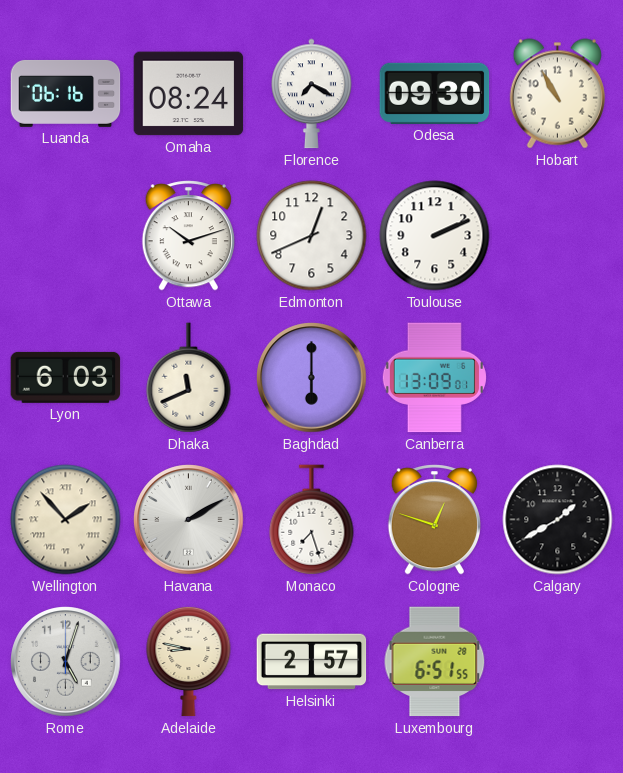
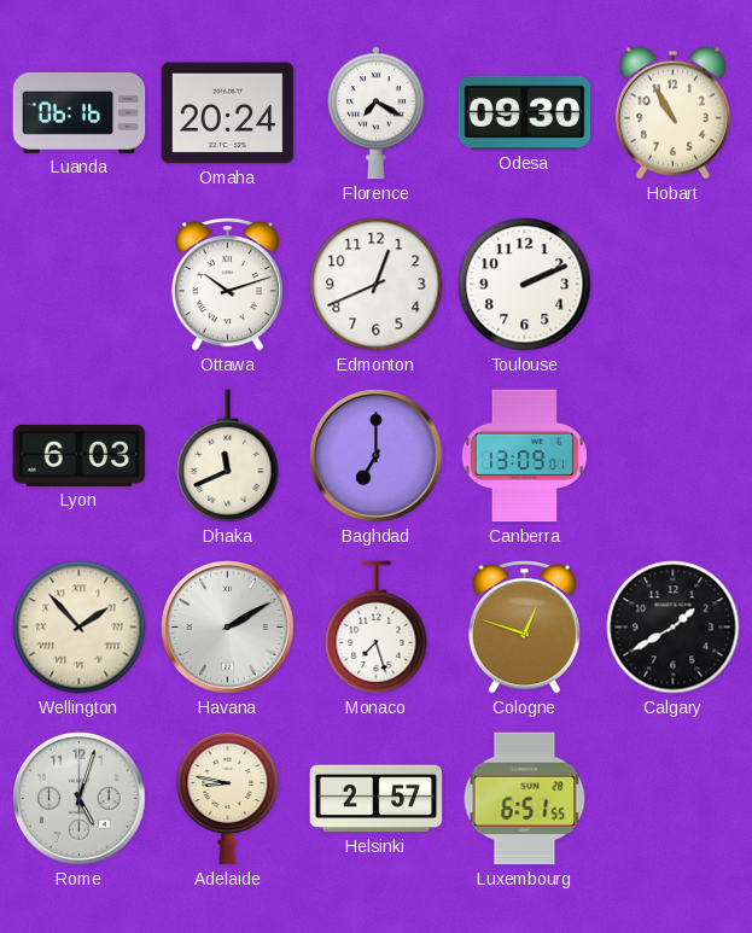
Omaha: 08:24 -> 20:24
Baghdad: 6:00 -> 7:00
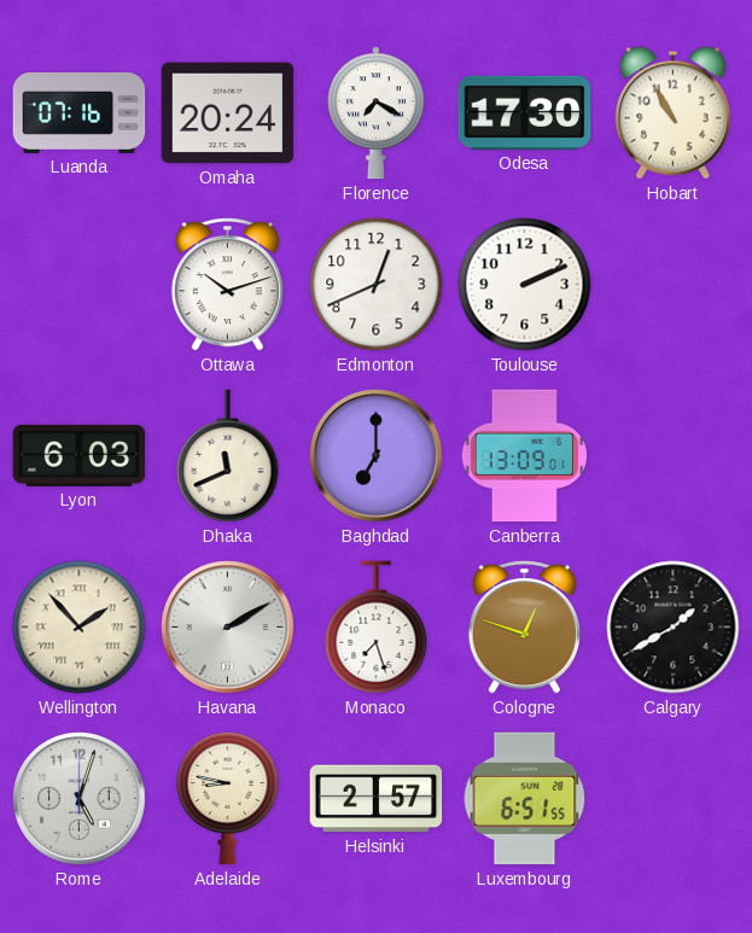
Luanda: 06:16 -> 07:16
Odesa: 09:30 -> 17:30
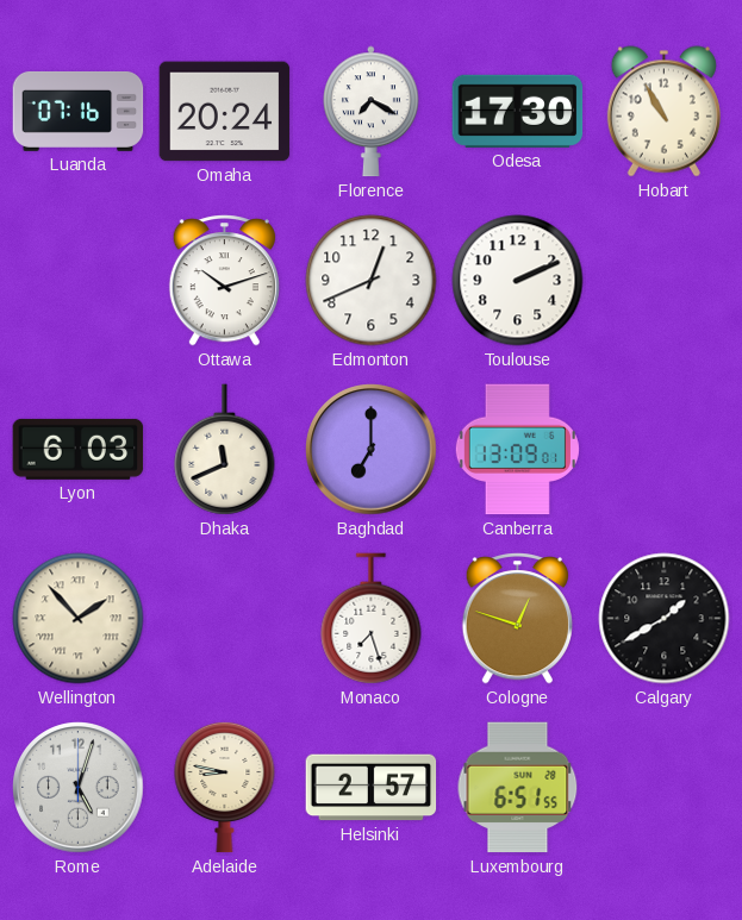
Havana: 2:10 -> none
